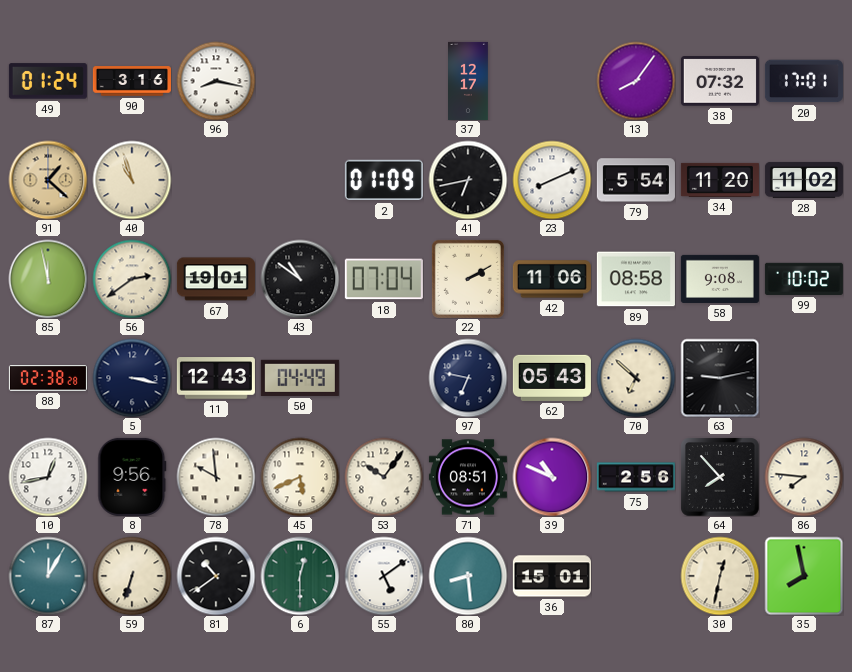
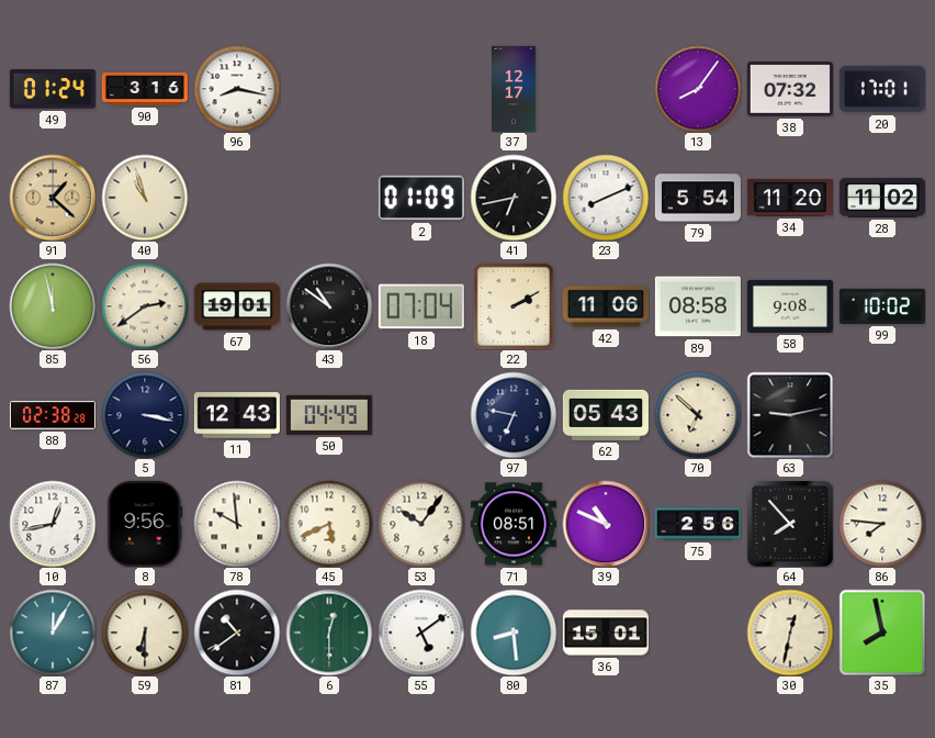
59: 6:33 -> 6:30
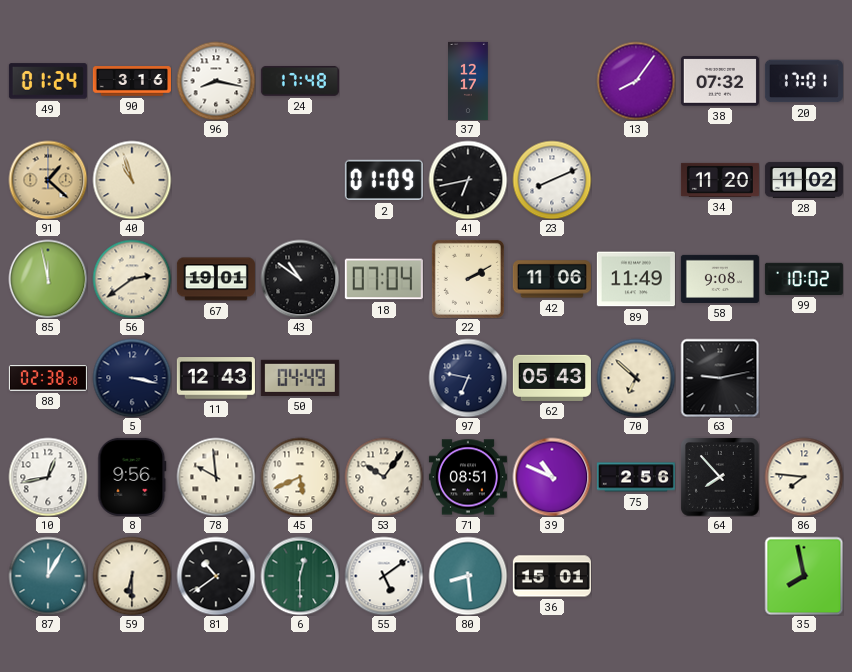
24: none -> 17:48
79: 5:54 -> none
89: 08:58 -> 11:49
30: 12:32 -> none
